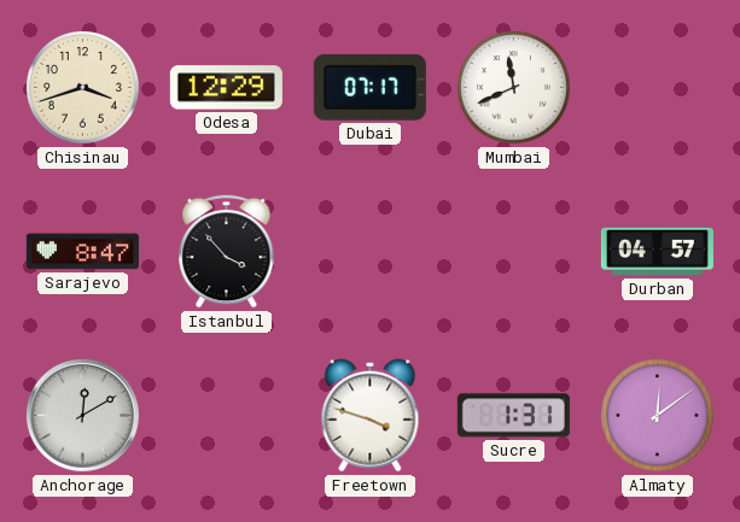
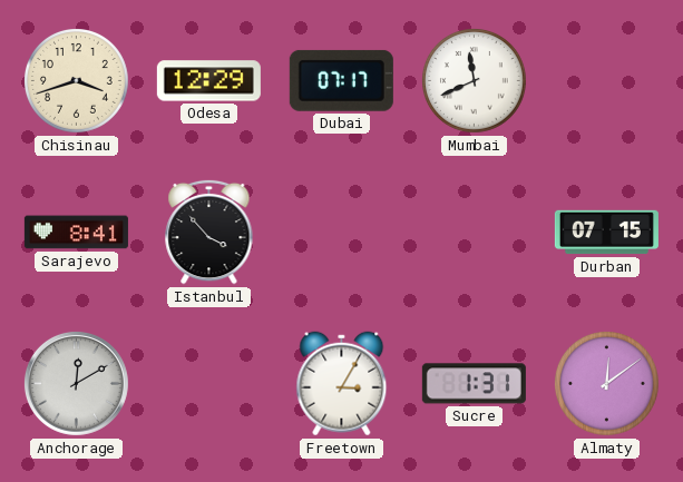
Sarajevo: 8:47 -> 8:41
Durban: 04:57 -> 07:15
Freetown: 3:48 -> 3:05
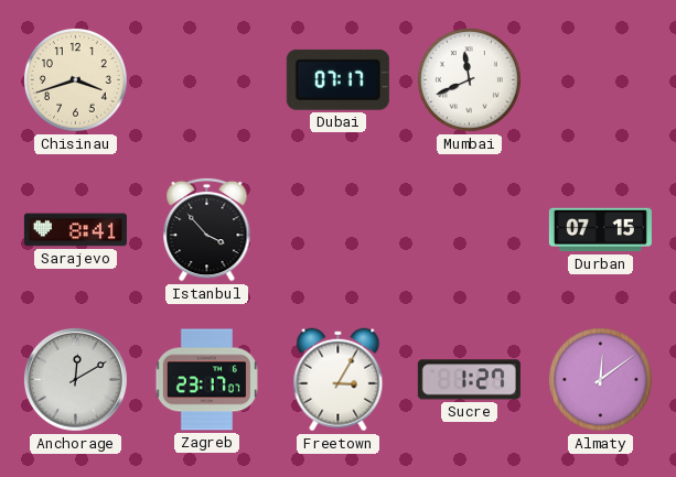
Odesa: 12:29 -> none
Zagreb: none -> 23:17
Sucre: 1:31 -> 1:27
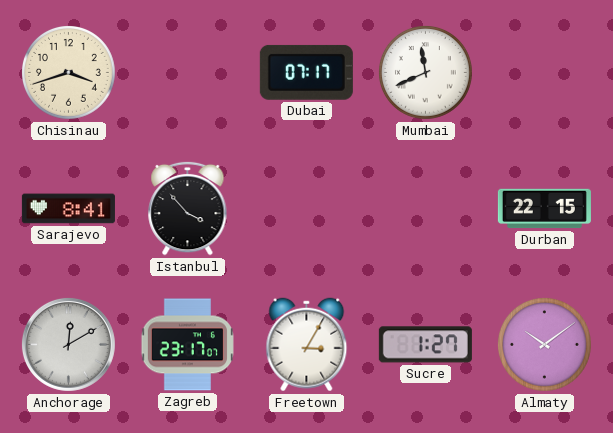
Durban: 07:15 -> 22:15
Almaty: 12:09 -> 10:09
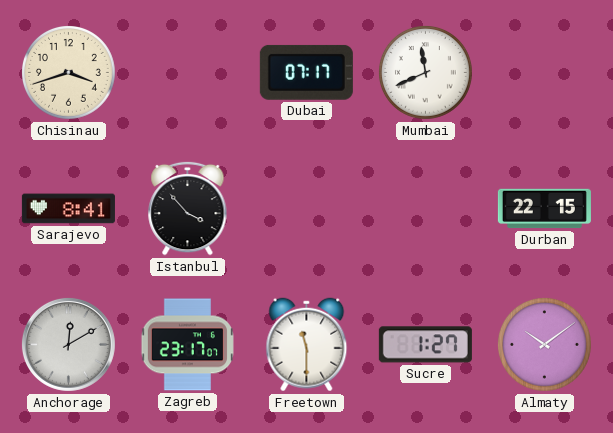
Freetown: 3:05 -> 11:30
